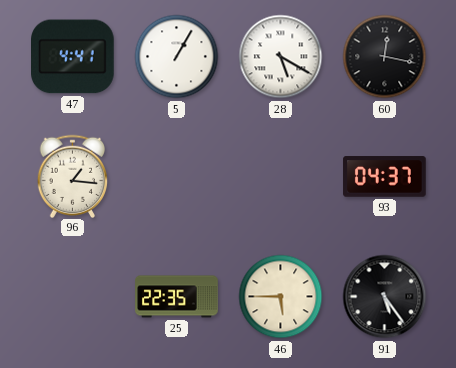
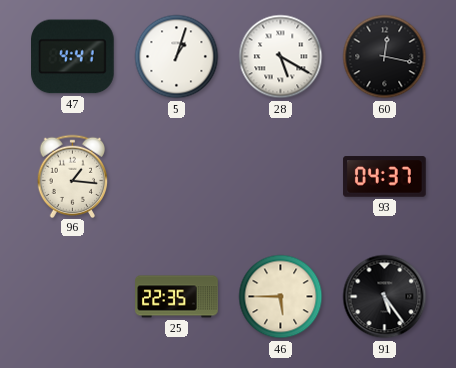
5: 1:05 -> 1:03
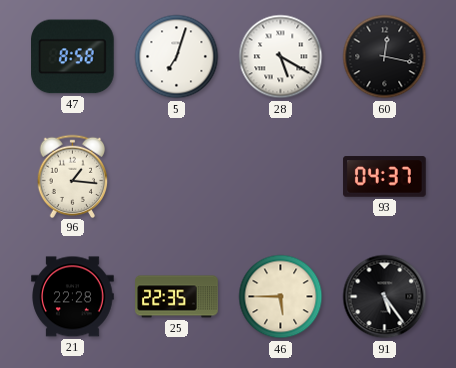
47: 4:41 -> 8:58
5: 1:03 -> 7:03
21: none -> 22:28
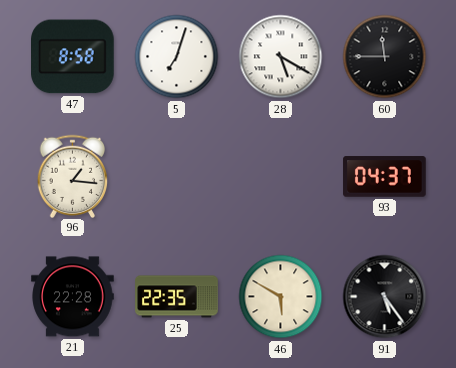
60: 12:17 -> 11:45
46: 5:45 -> 5:50
